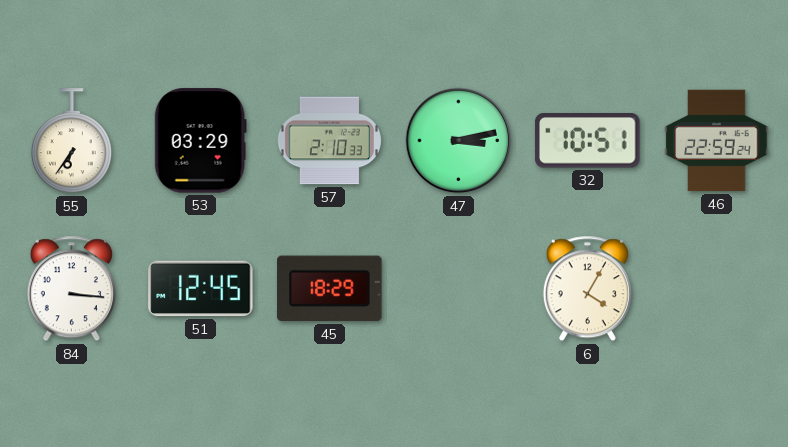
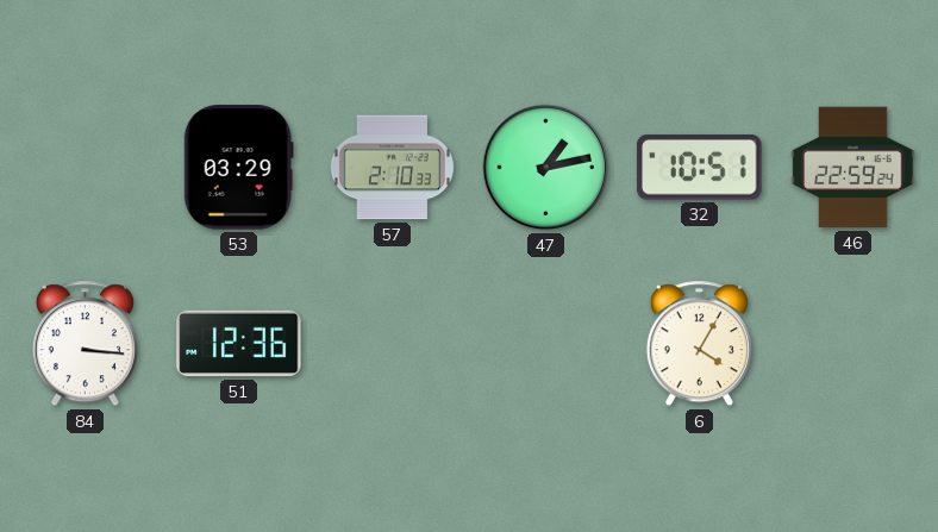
55: 6:36 -> none
47: 3:13 -> 1:13
51: 12:45 -> 12:36
45: 18:29 -> none
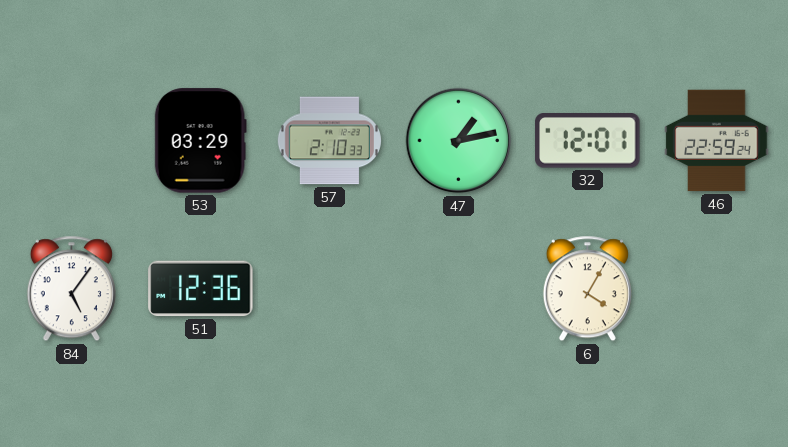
32: 10:51 -> 12:01
84: 3:16 -> 5:06
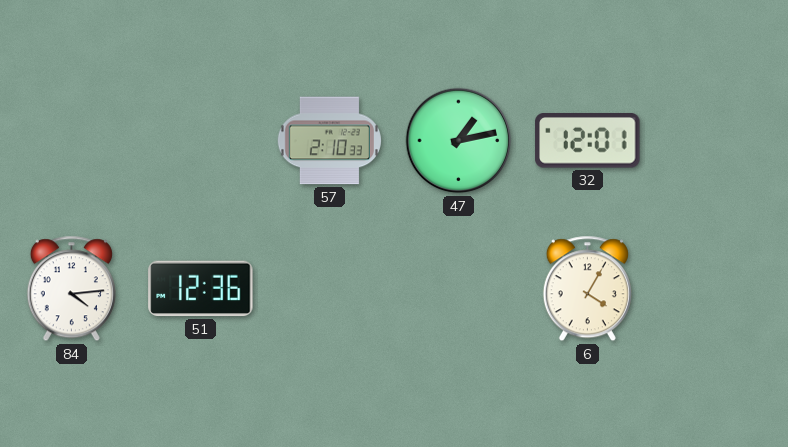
53: 03:29 -> none
46: 22:59 -> none
84: 5:06 -> 4:14
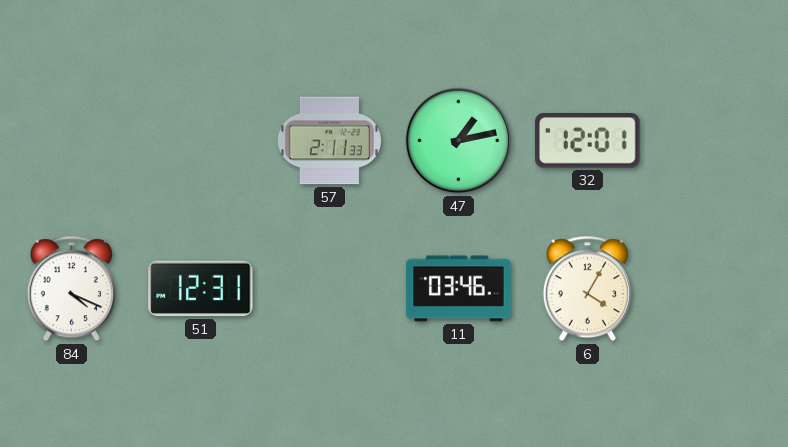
57: 2:10 -> 2:11
84: 4:14 -> 4:19
51: 12:36 -> 12:31
11: none -> 03:46
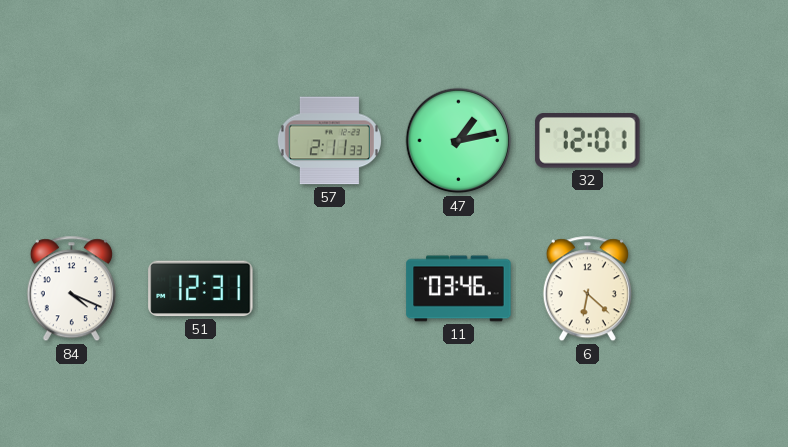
6: 4:05 -> 6:22
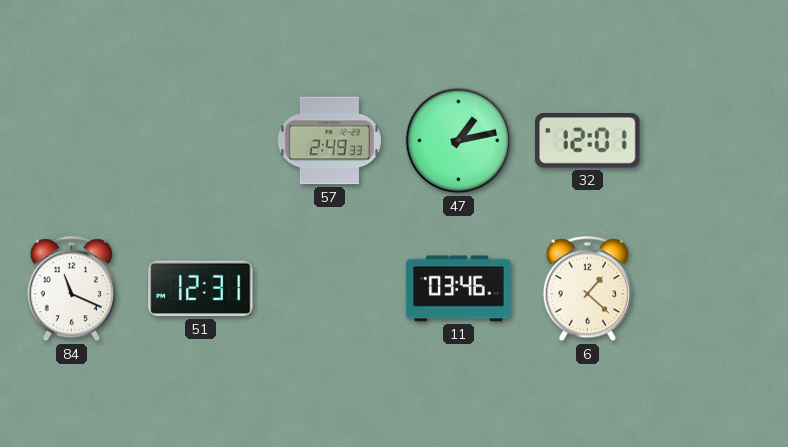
57: 2:11 -> 2:49
84: 4:19 -> 11:19
6: 6:22 -> 1:22
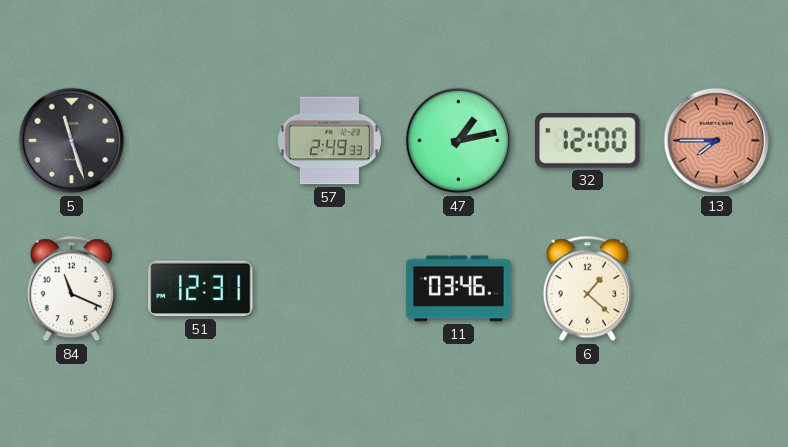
5: none -> 11:27
32: 12:01 -> 12:00
13: none -> 7:45
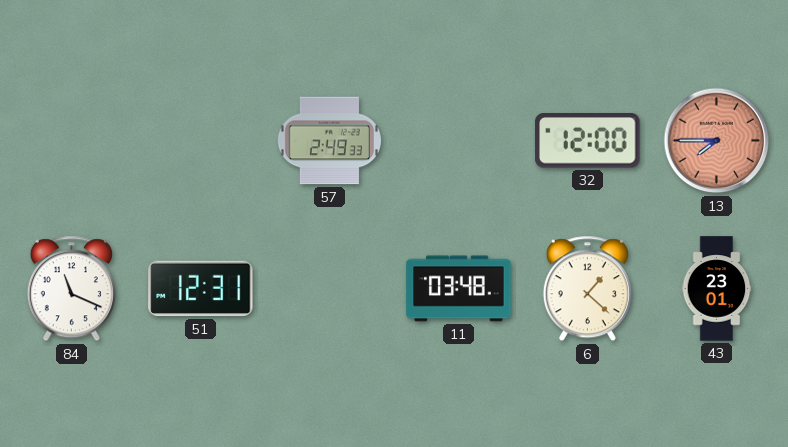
5: 11:27 -> none
47: 1:13 -> none
11: 03:46 -> 03:48
43: none -> 23:01
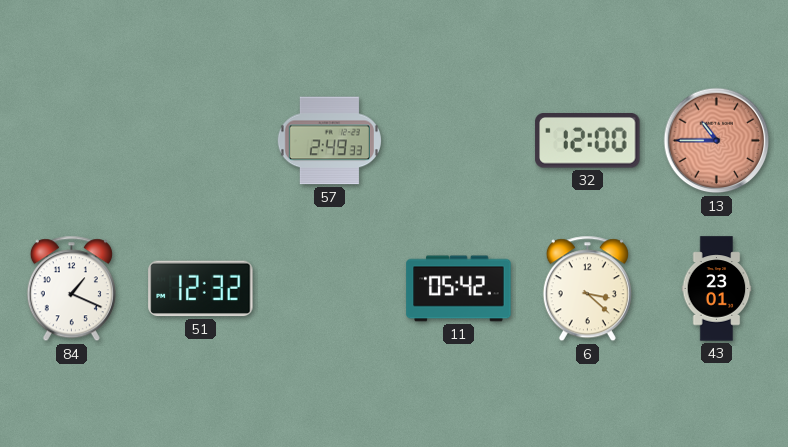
13: 7:45 -> 10:45
84: 11:19 -> 1:19
51: 12:31 -> 12:32
11: 03:48 -> 05:42
6: 1:22 -> 3:22
